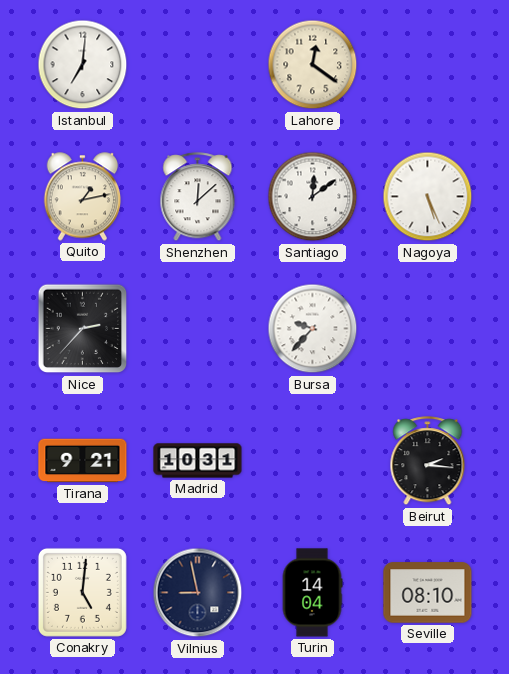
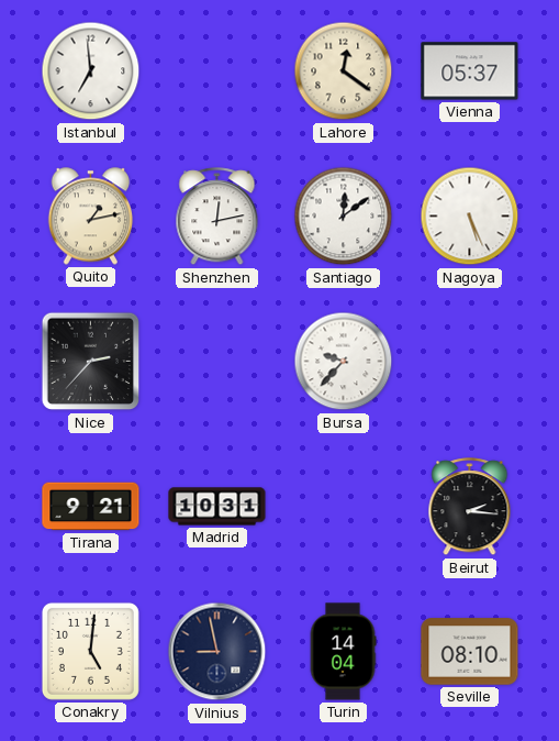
Istanbul: 7:01 -> 6:59
Vienna: none -> 05:37
Shenzhen: 12:08 -> 12:13
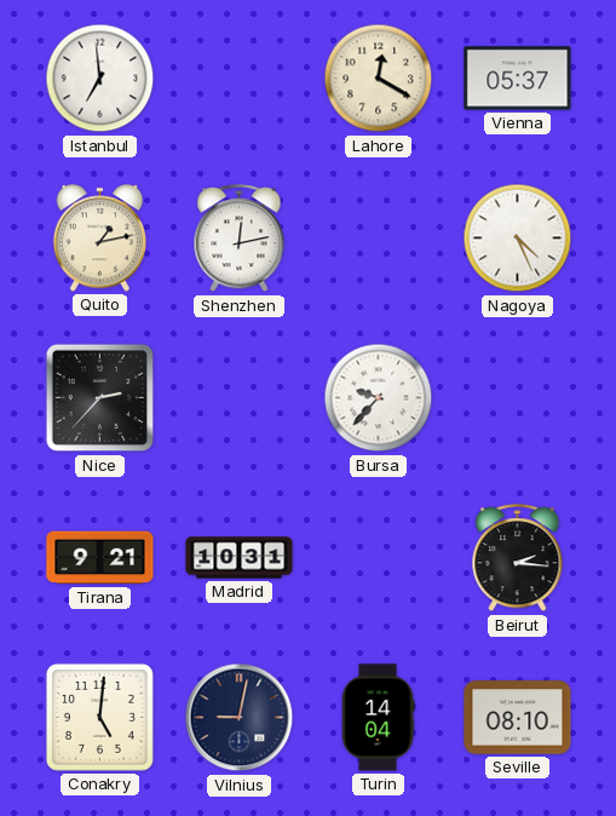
Lahore: 12:21 -> 12:20
Santiago: 12:09 -> none
Nagoya: 5:26 -> 4:26
Vilnius: 8:58 -> 9:02
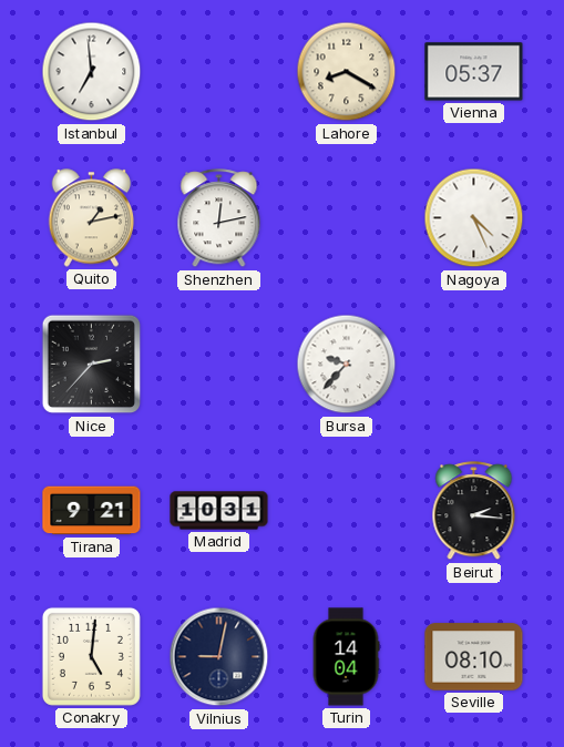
Lahore: 12:20 -> 8:20
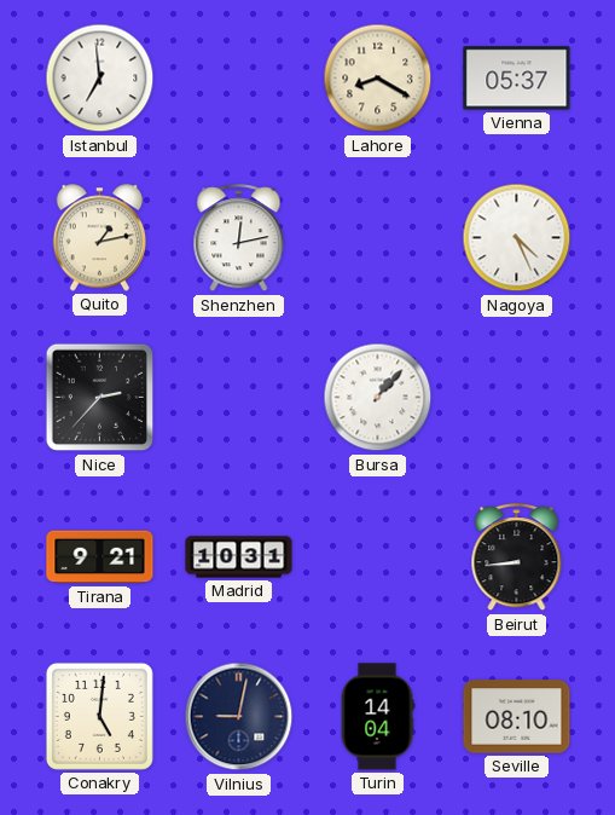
Bursa: 9:37 -> 1:07
Beirut: 2:16 -> 8:44
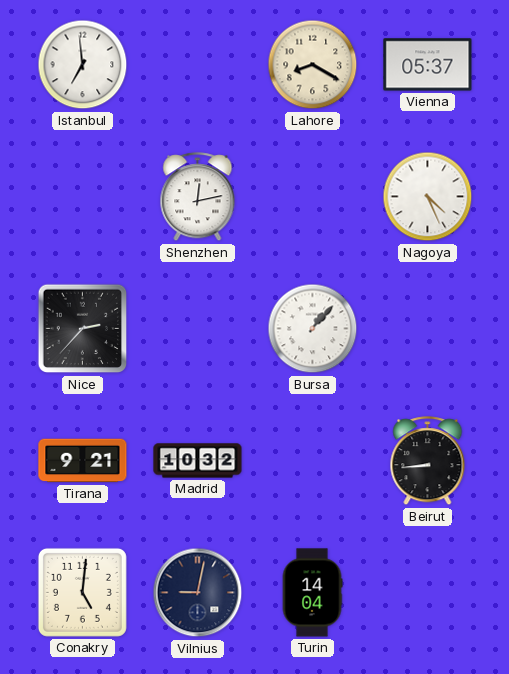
Quito: 1:13 -> none
Madrid: 10:31 -> 10:32
Seville: 08:10 -> none
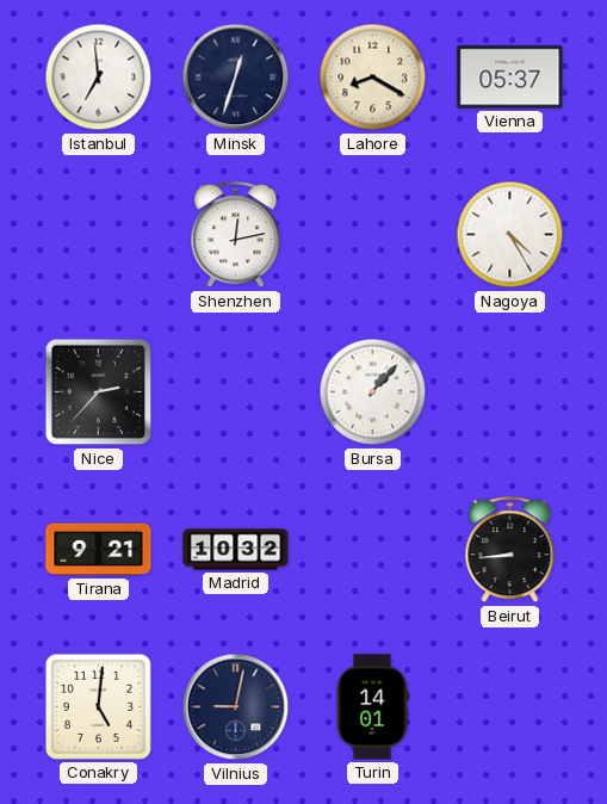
Minsk: none -> 12:33
Nagoya: 4:26 -> 4:25
Turin: 14:04 -> 14:01
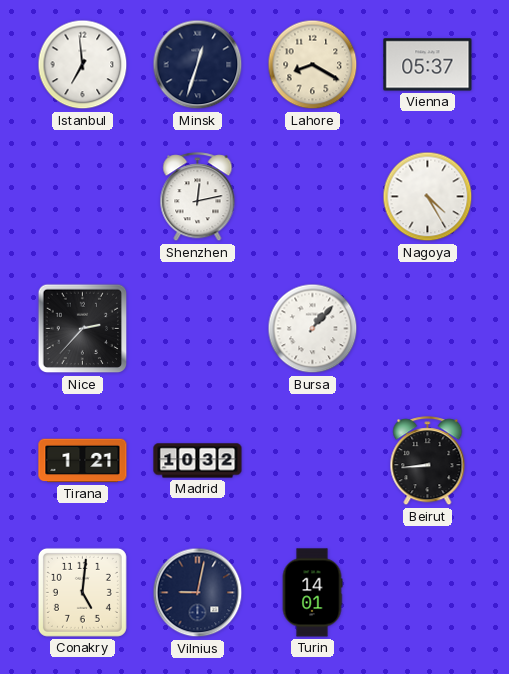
Tirana: 9:21 -> 1:21
